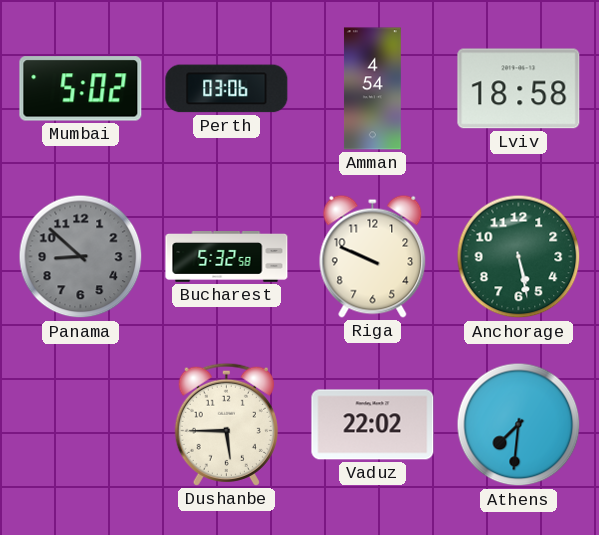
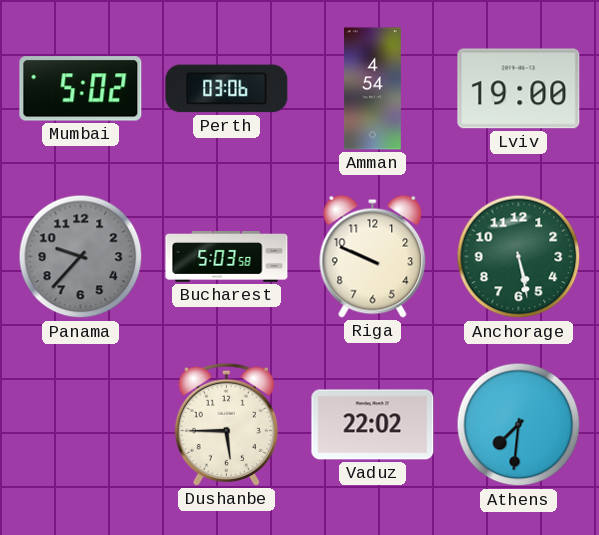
Lviv: 18:58 -> 19:00
Panama: 8:52 -> 9:37
Bucharest: 5:32 -> 5:03
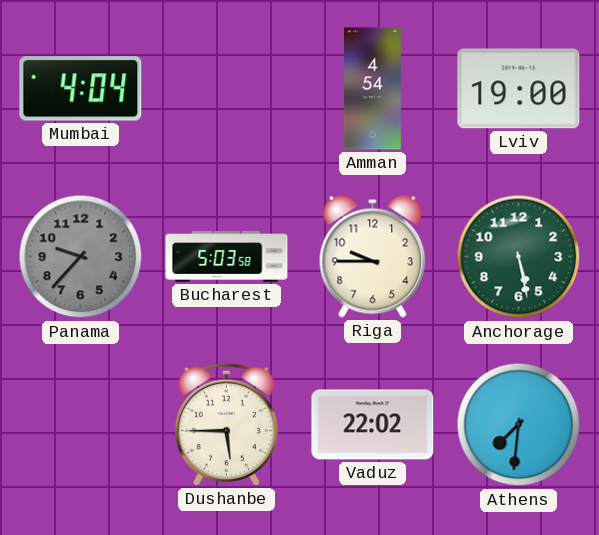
Mumbai: 5:02 -> 4:04
Perth: 03:06 -> none
Riga: 9:49 -> 9:45
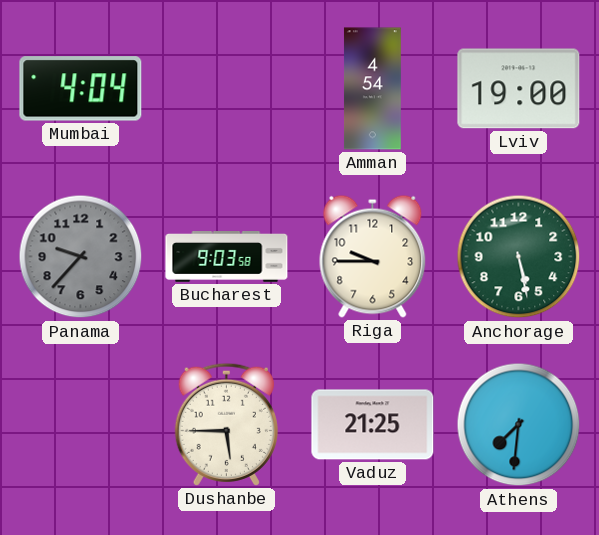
Bucharest: 5:03 -> 9:03
Vaduz: 22:02 -> 21:25
